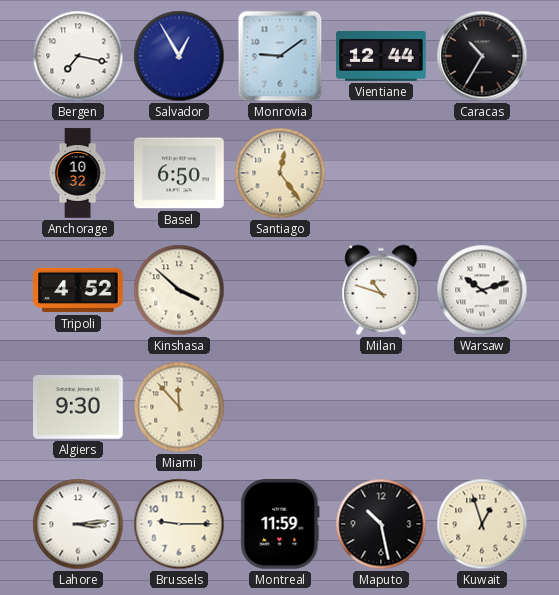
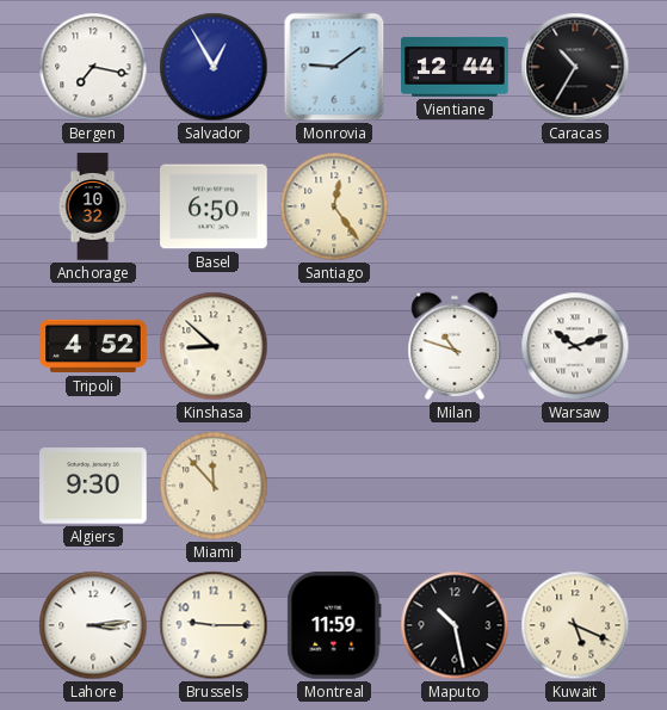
Kinshasa: 3:52 -> 8:52
Kuwait: 12:57 -> 5:19
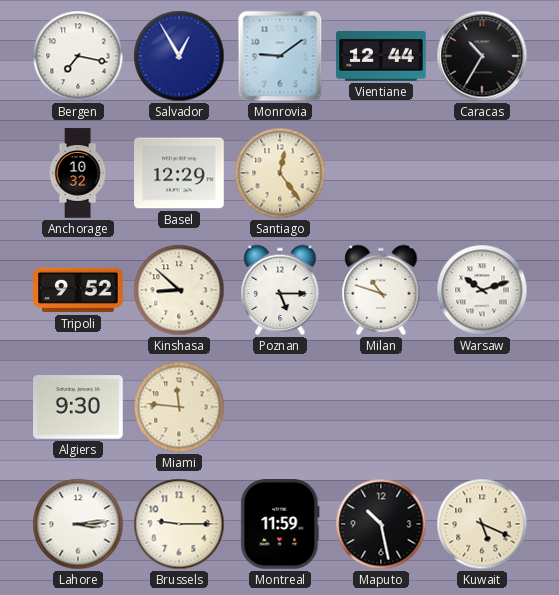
Basel: 6:50 -> 12:29
Tripoli: 4:52 -> 9:52
Poznan: none -> 5:15
Miami: 11:53 -> 11:46
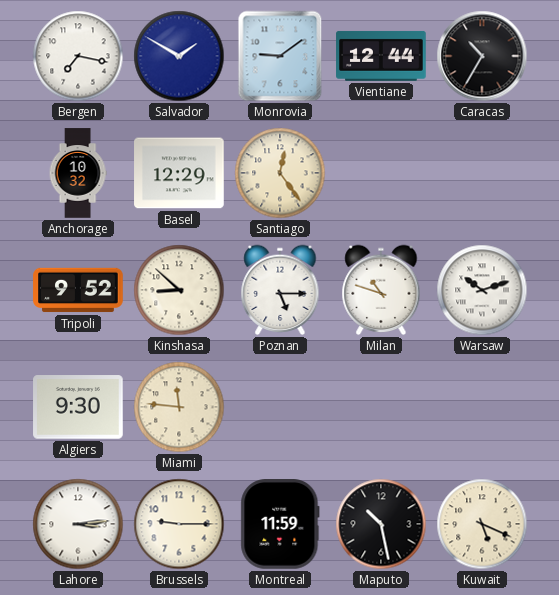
Salvador: 12:55 -> 1:50
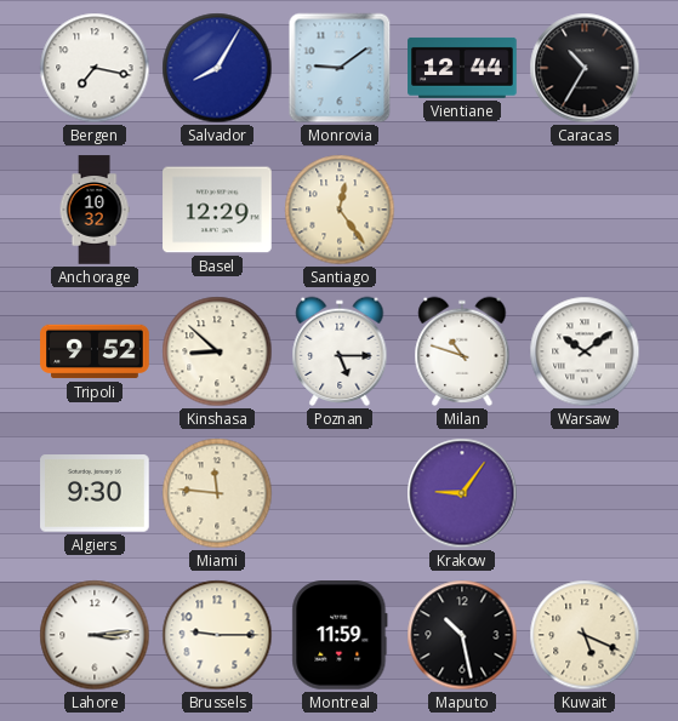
Salvador: 1:50 -> 8:05
Warsaw: 10:12 -> 10:09
Krakow: none -> 9:06
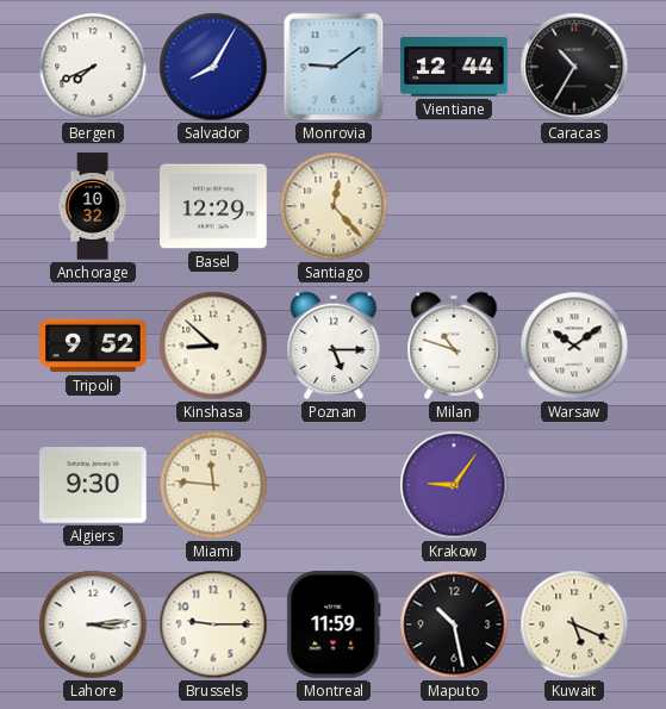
Bergen: 7:17 -> 7:41
Santiago: 12:24 -> 12:23
